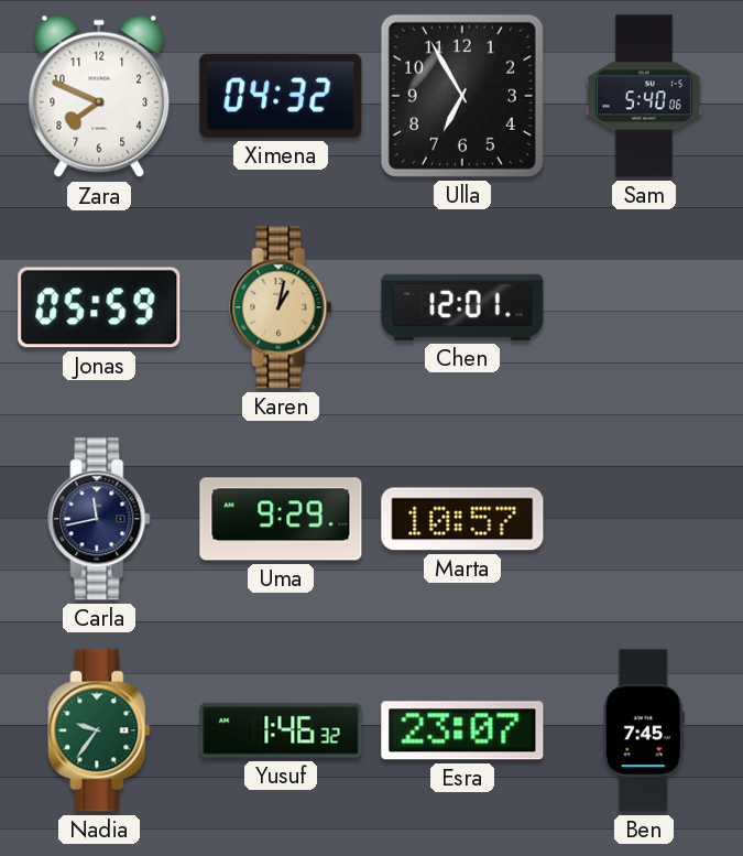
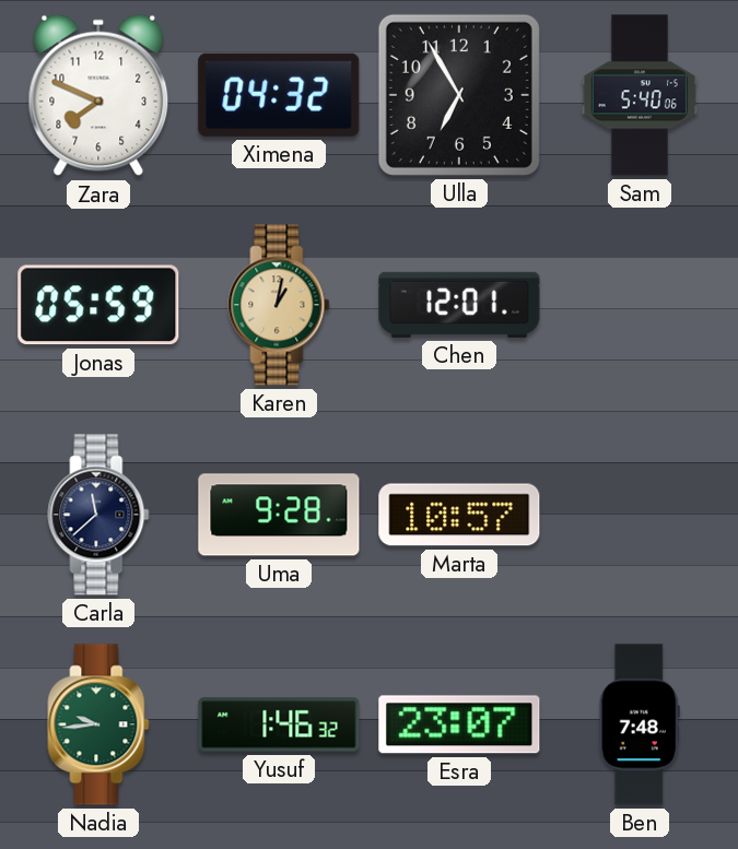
Carla: 11:43 -> 11:38
Uma: 9:29 -> 9:28
Nadia: 9:36 -> 9:44
Ben: 7:45 -> 7:48
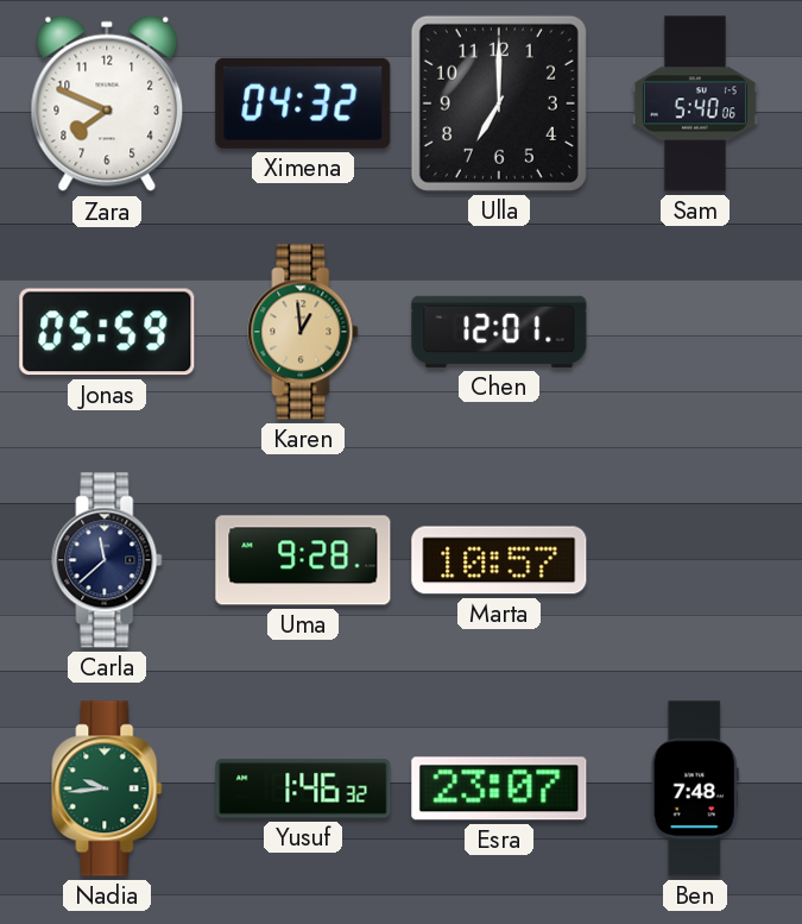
Ulla: 6:55 -> 7:00
Karen: 1:02 -> 12:59
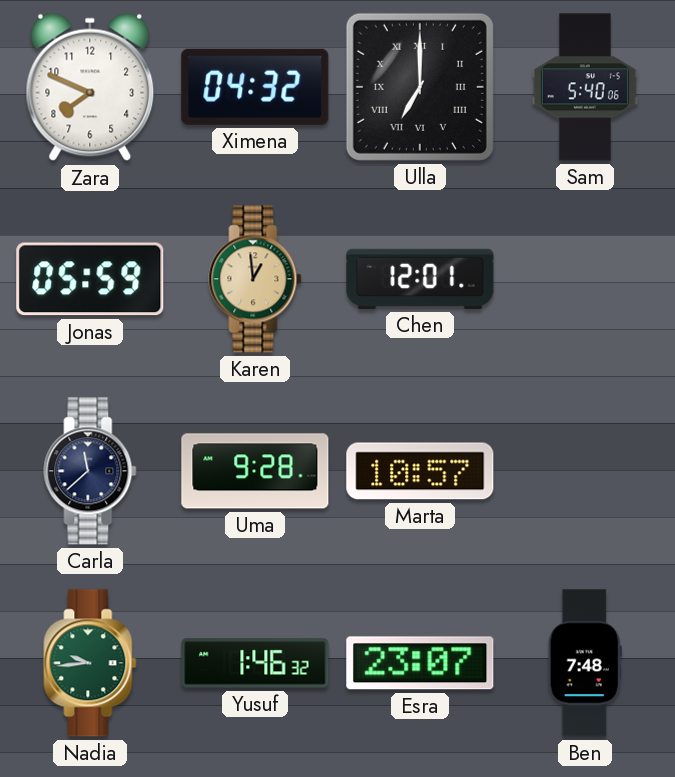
Ulla numerals: Arabic -> Roman
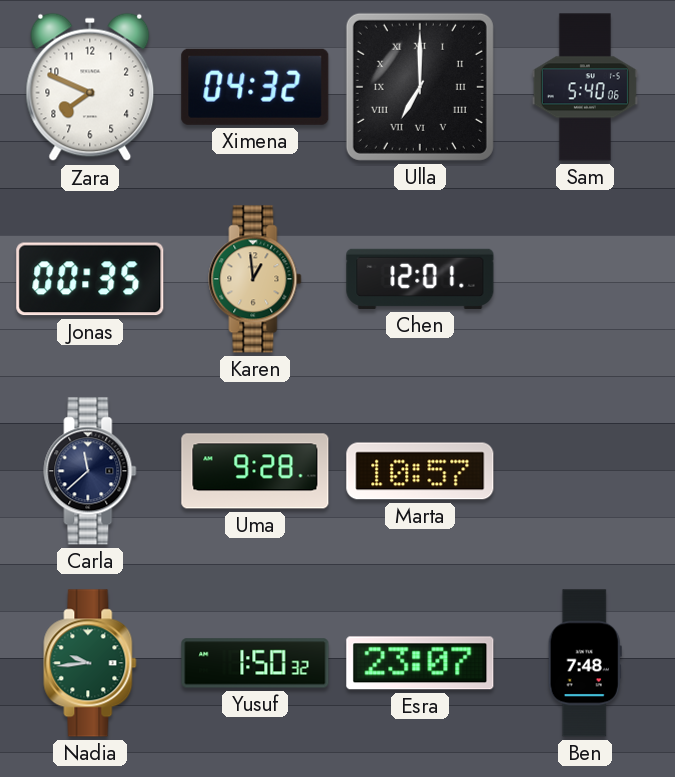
Jonas: 05:59 -> 00:35
Yusuf: 1:46 -> 1:50
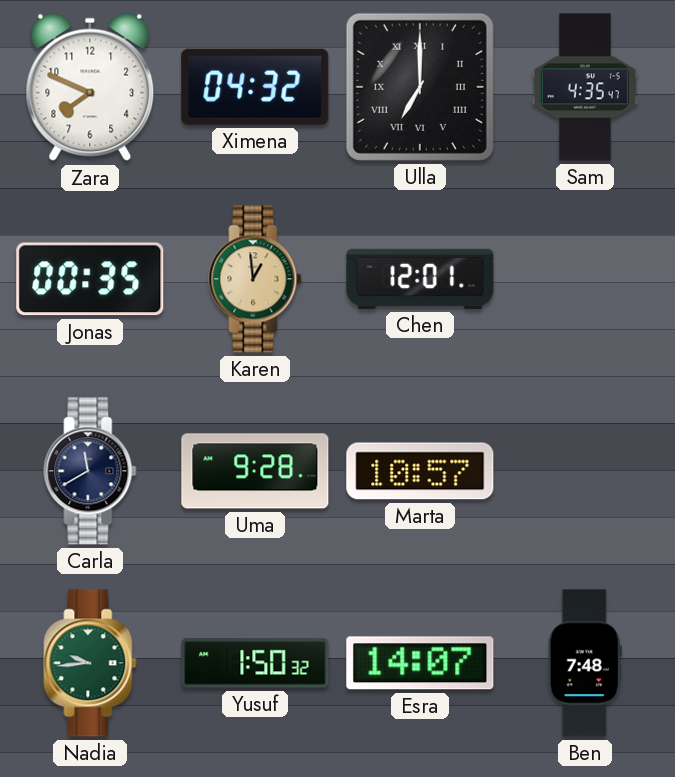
Sam: 5:40 -> 4:35
Carla: 11:38 -> 11:40
Esra: 23:07 -> 14:07
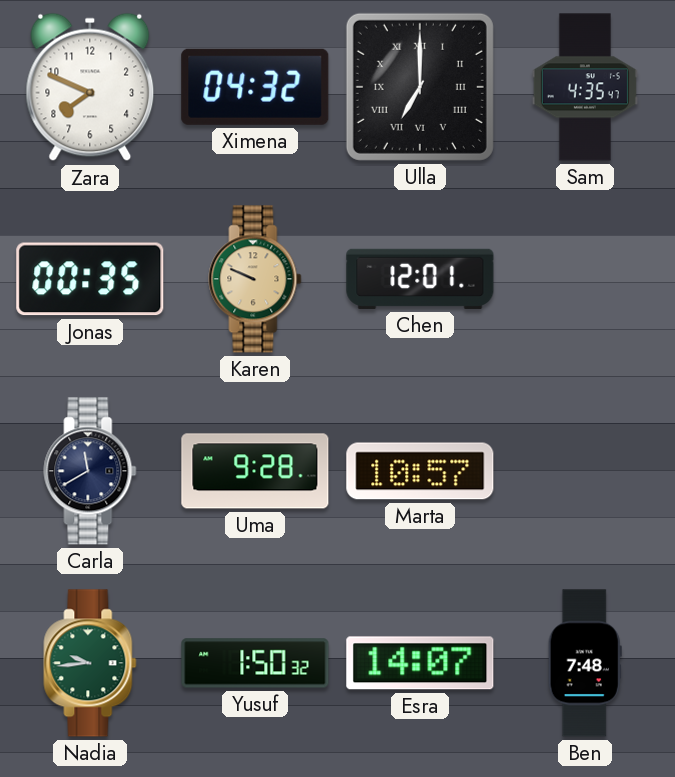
Karen: 12:59 -> 9:49
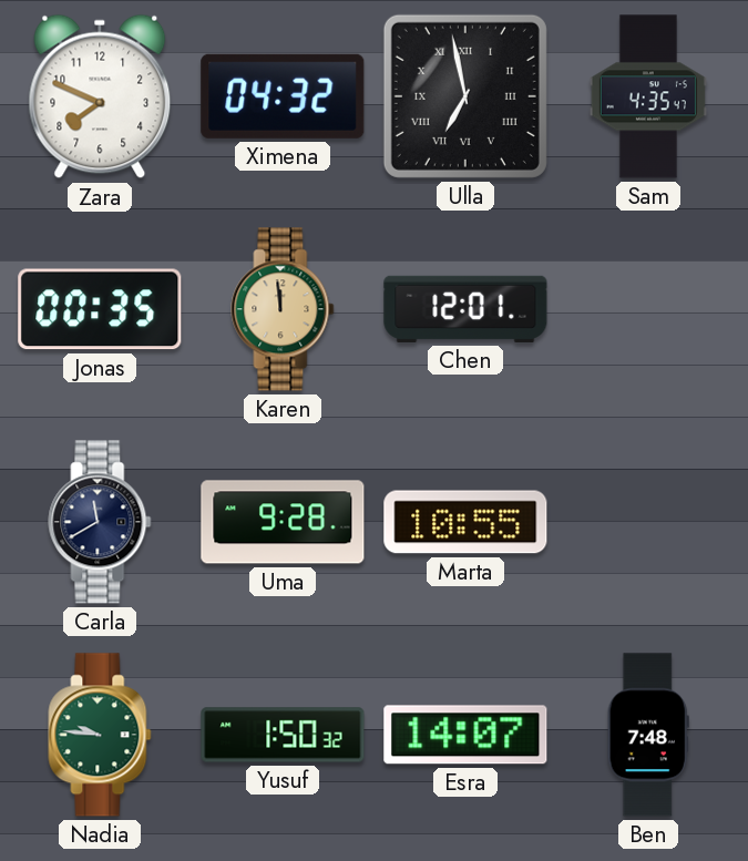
Ulla: 7:00 -> 6:58
Karen: 9:49 -> 11:59
Marta: 10:57 -> 10:55
Nadia: 9:44 -> 9:46
